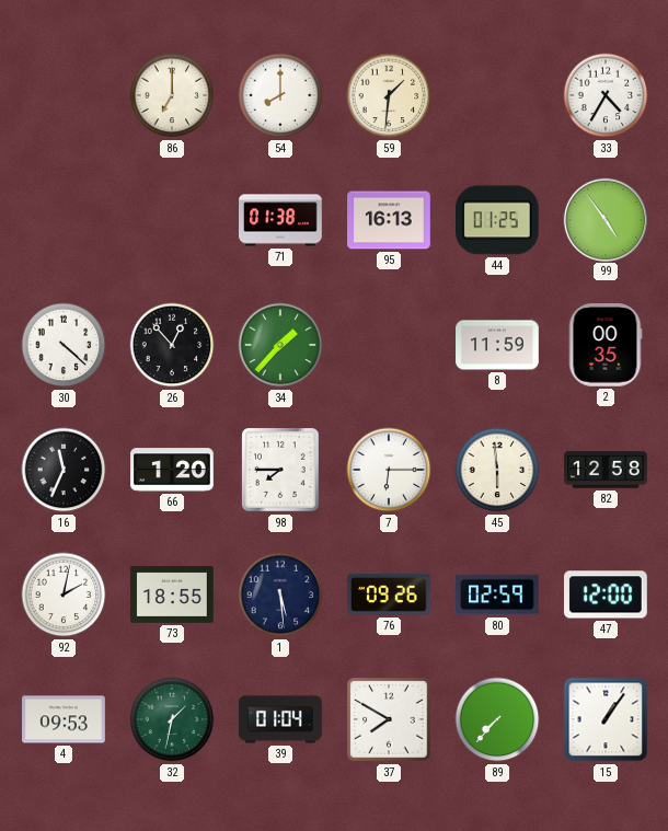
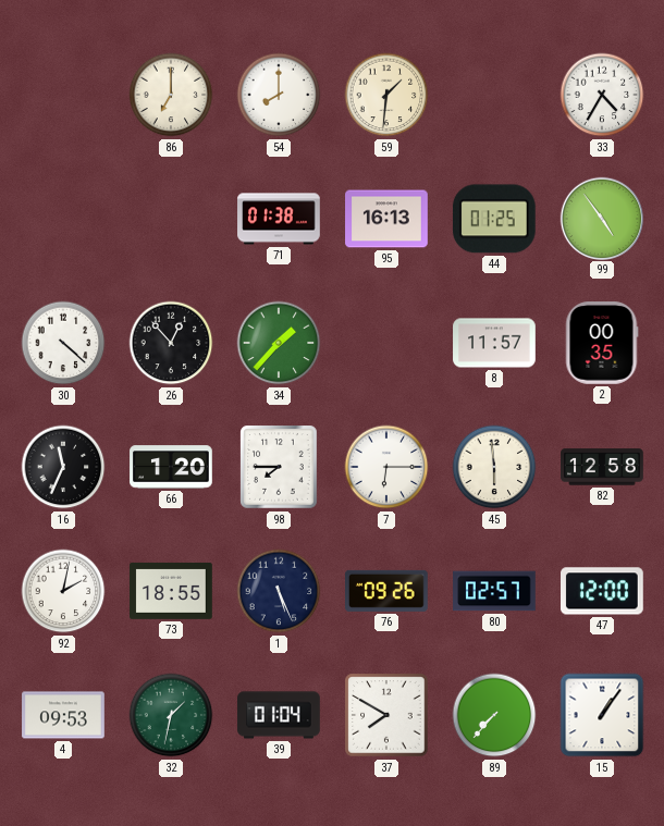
8: 11:59 -> 11:57
1: 5:29 -> 5:26
80: 02:59 -> 02:57
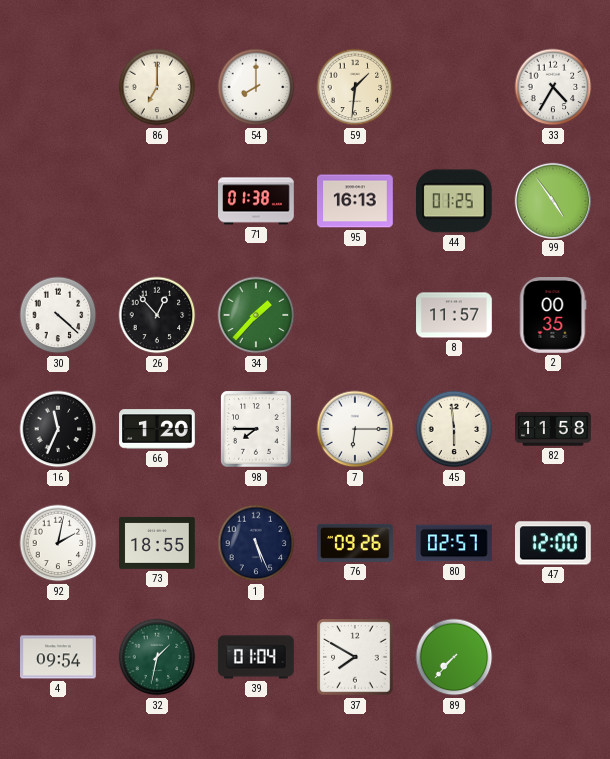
82: 12:58 -> 11:58
4: 09:53 -> 09:54
15: 1:06 -> none
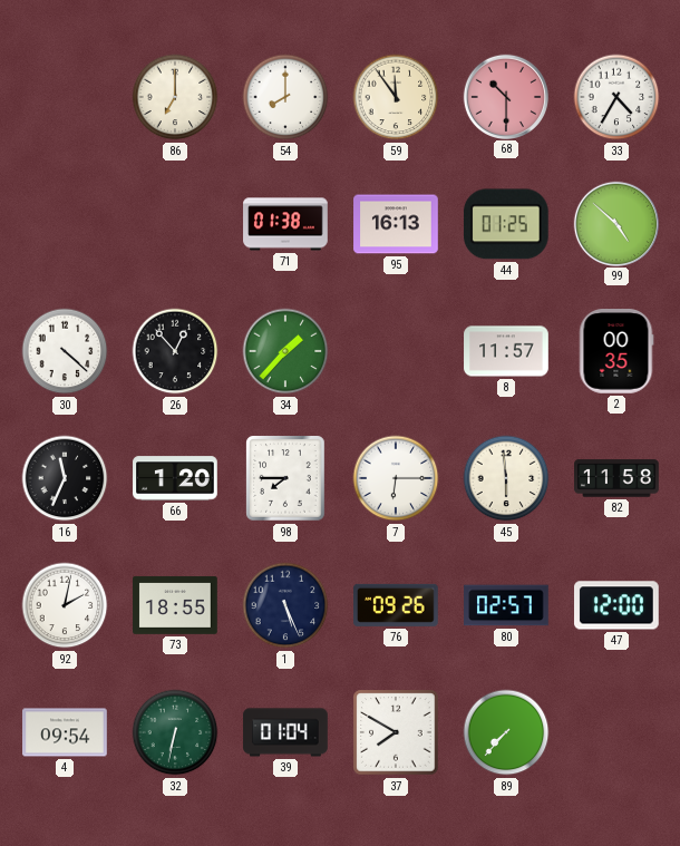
59: 1:31 -> 11:54
68: none -> 10:30
99: 4:54 -> 4:52
32: 1:32 -> 6:32
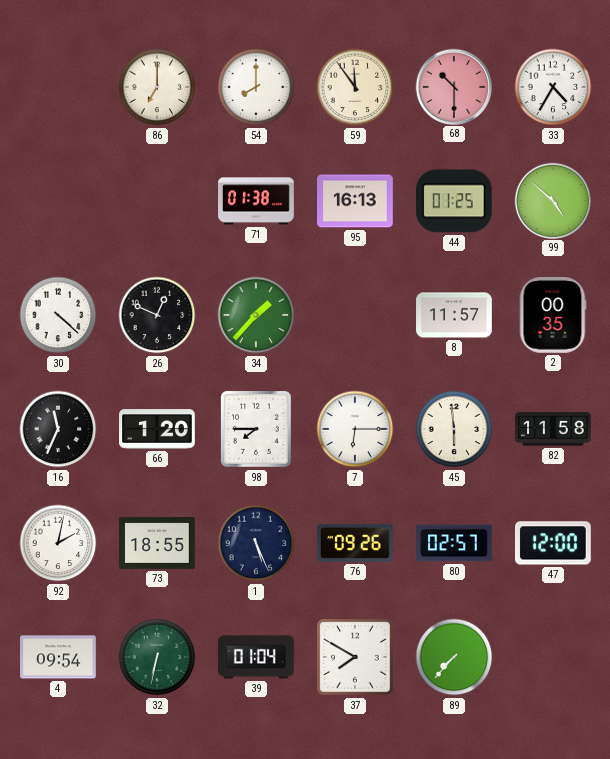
26: 12:53 -> 12:49
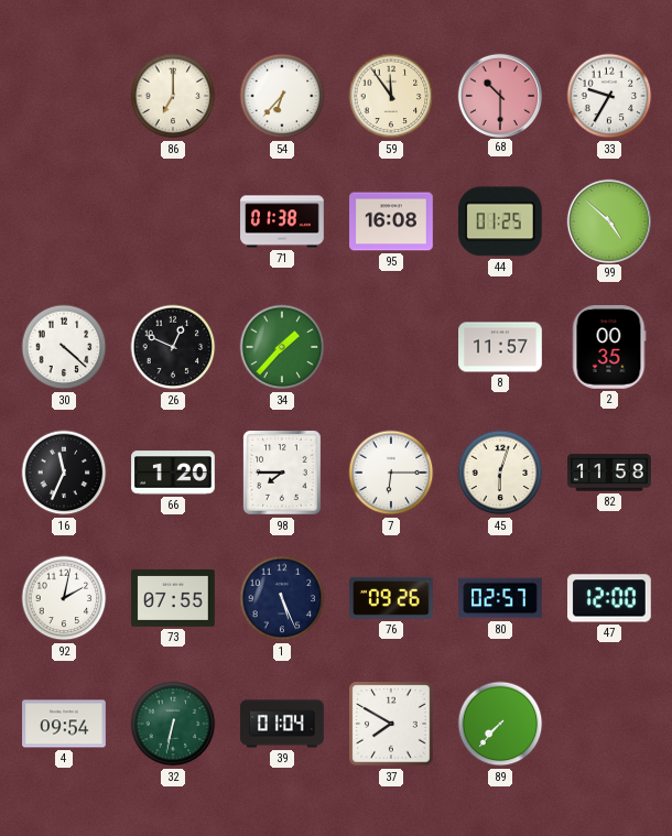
54: 8:00 -> 6:37
33: 4:35 -> 9:35
95: 16:13 -> 16:08
45: 5:59 -> 6:03
73: 18:55 -> 07:55
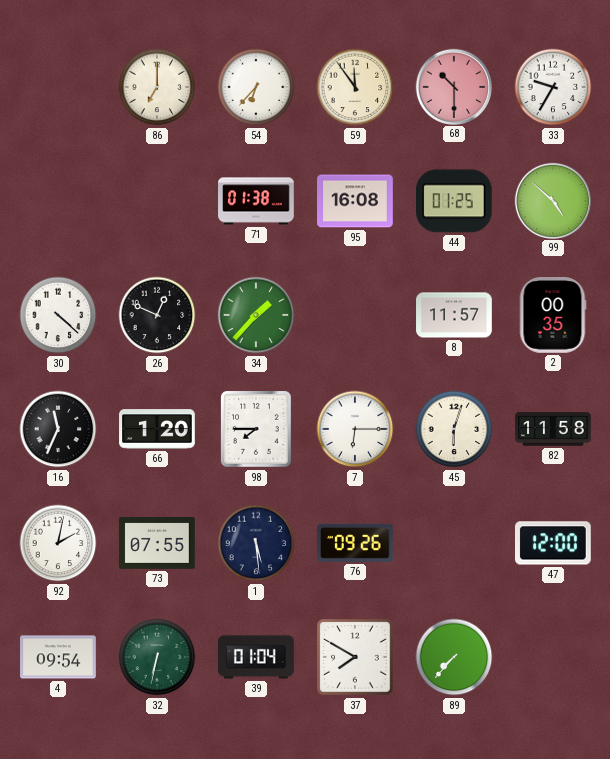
1: 5:26 -> 5:29
80: 02:57 -> none
